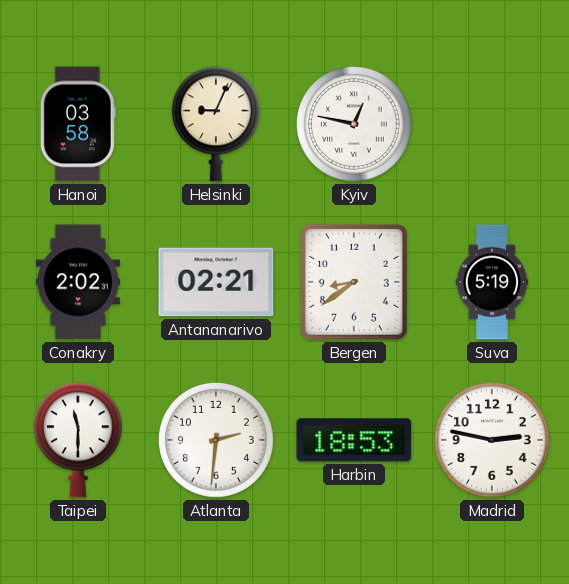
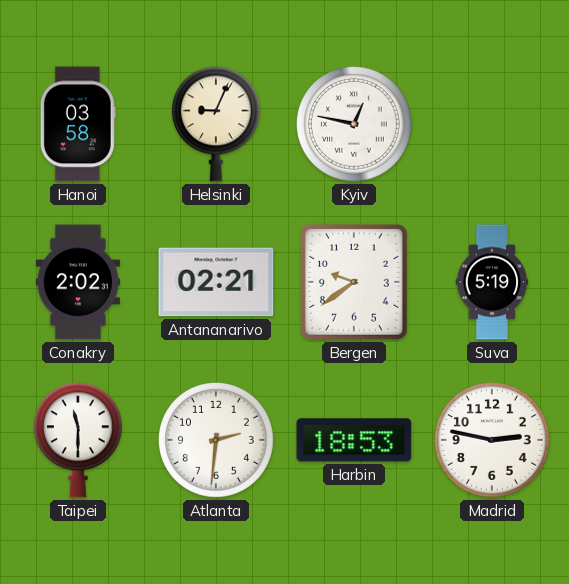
Bergen: 8:39 -> 9:39
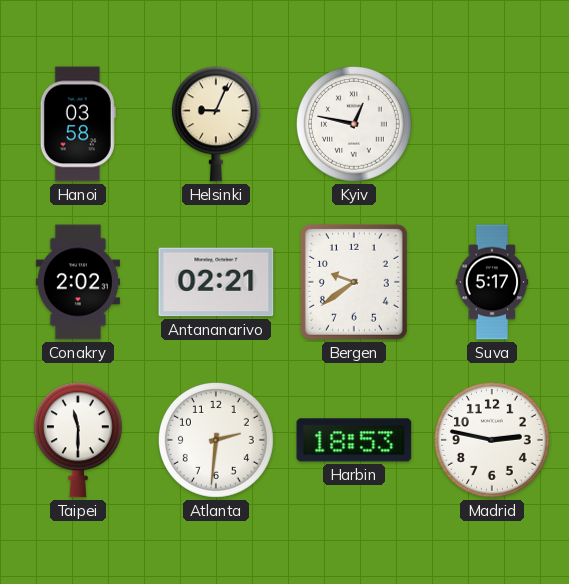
Suva: 5:19 -> 5:17
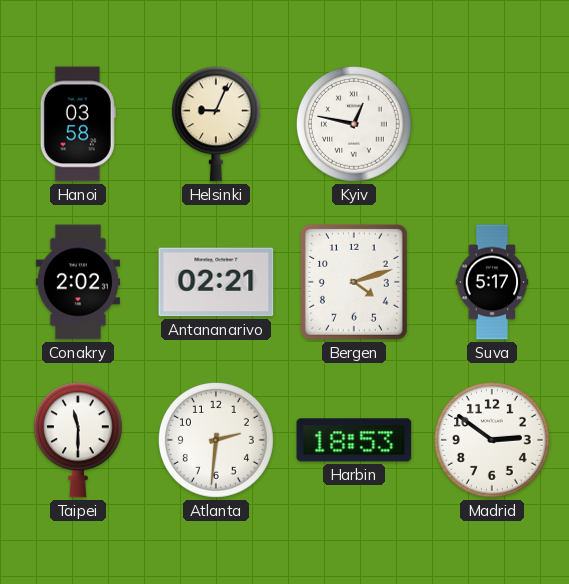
Bergen: 9:39 -> 4:12
Madrid: 2:47 -> 2:51
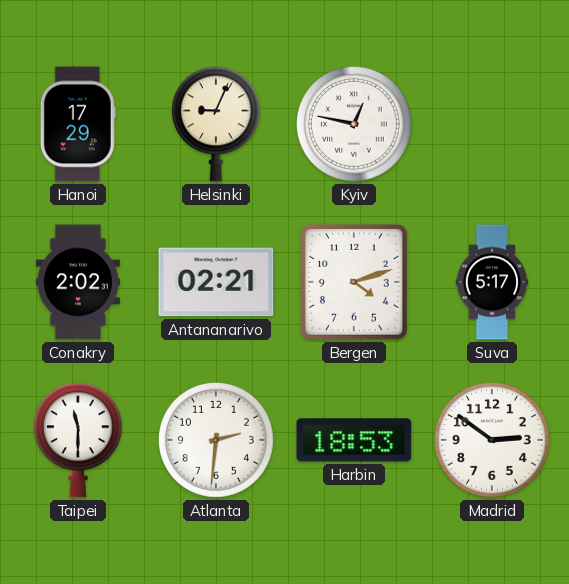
Hanoi: 03:58 -> 17:29
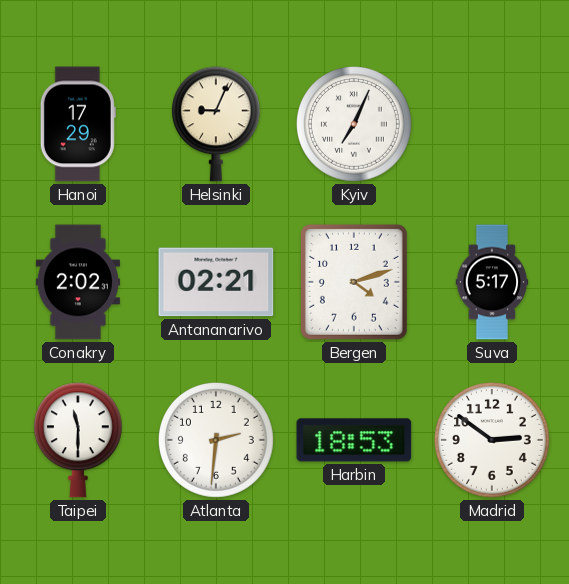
Kyiv: 12:47 -> 7:04
